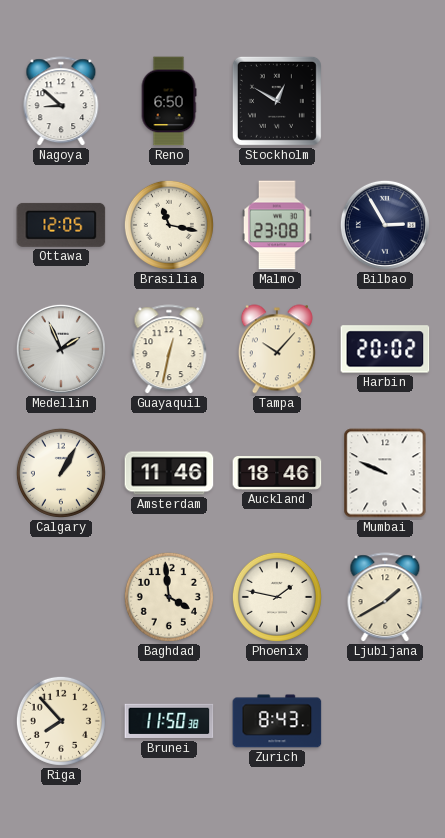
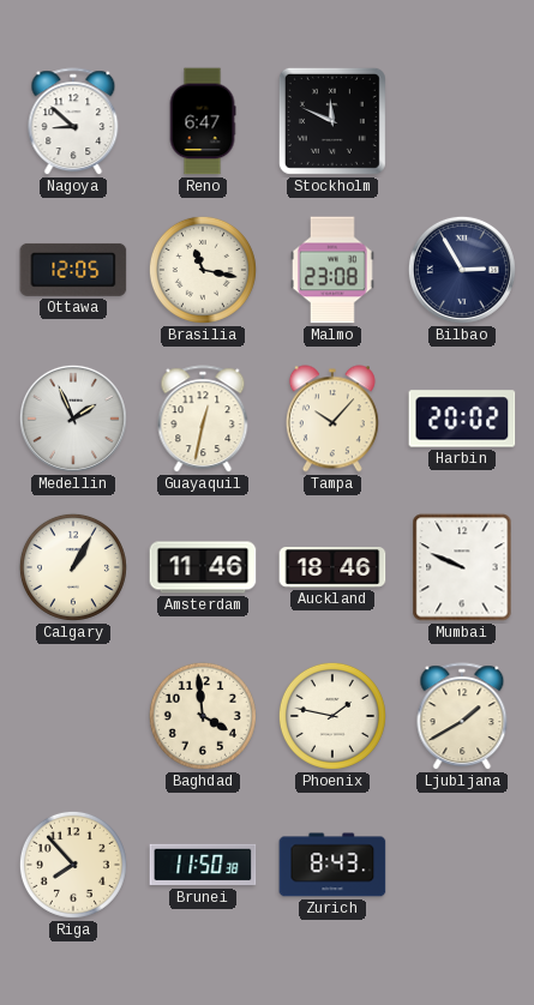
Reno: 6:50 -> 6:47
Stockholm: 12:50 -> 11:49
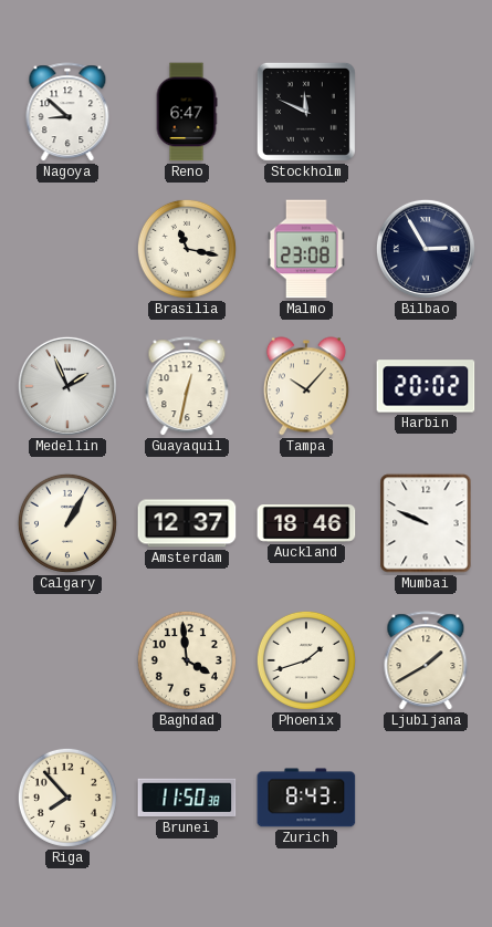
Ottawa: 12:05 -> none
Amsterdam: 11:46 -> 12:37
Phoenix: 1:47 -> 1:42
